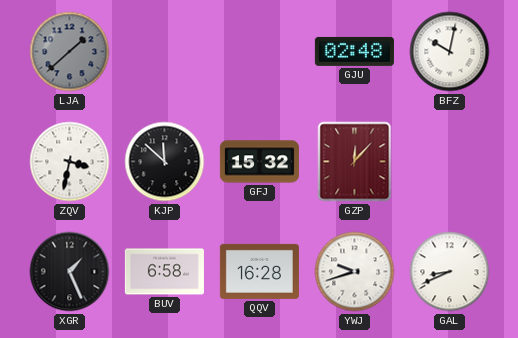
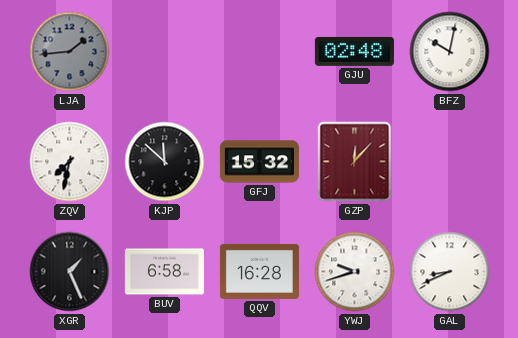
LJA: 1:38 -> 1:44
ZQV: 3:32 -> 7:32
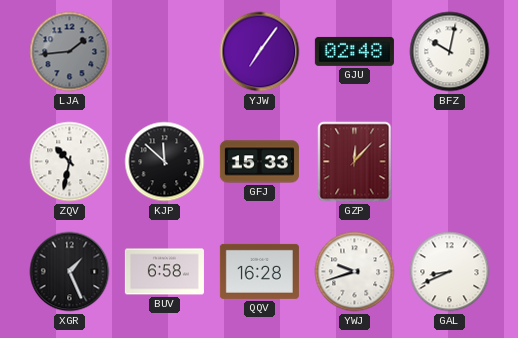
YJW: none -> 7:06
ZQV: 7:32 -> 10:32
GFJ: 15:32 -> 15:33
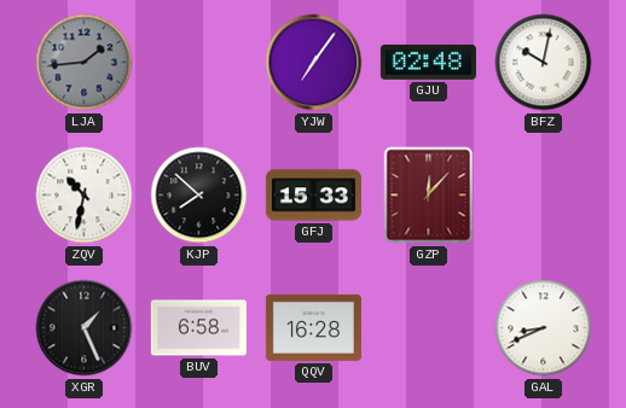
KJP: 11:52 -> 7:52
YWJ: 9:42 -> none
